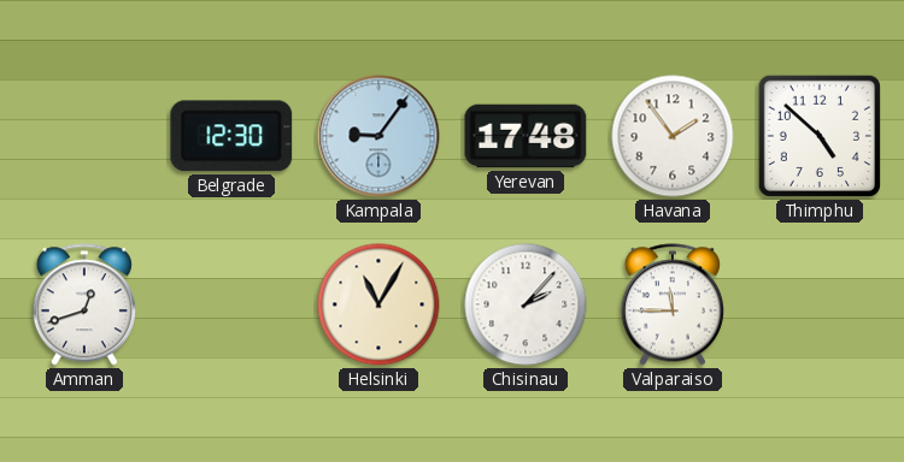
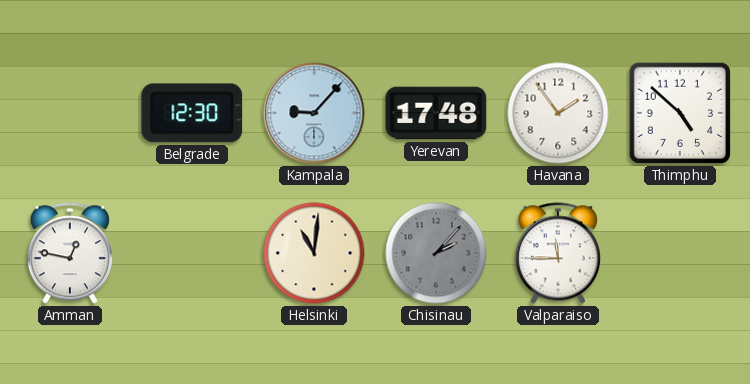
Kampala: 9:06 -> 9:07
Amman: 12:42 -> 12:47
Helsinki: 11:05 -> 11:01
Chisinau dial: white -> grey
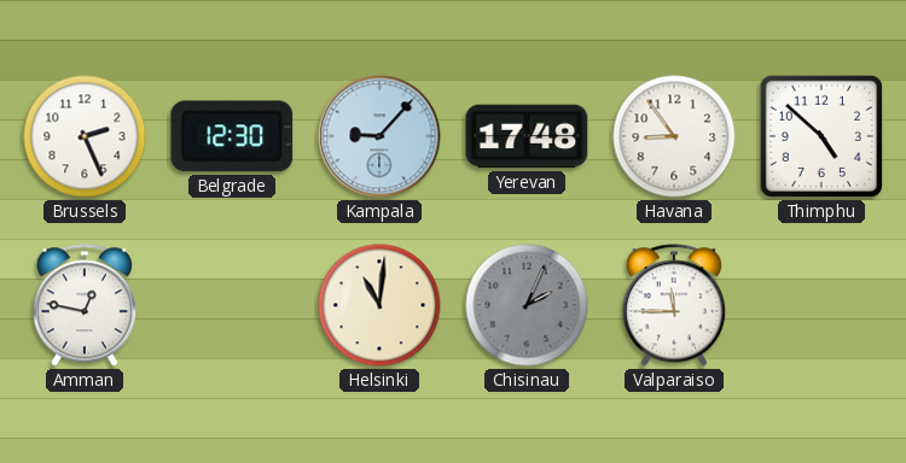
Brussels: none -> 2:26
Havana: 1:54 -> 8:54
Chisinau: 2:07 -> 2:04
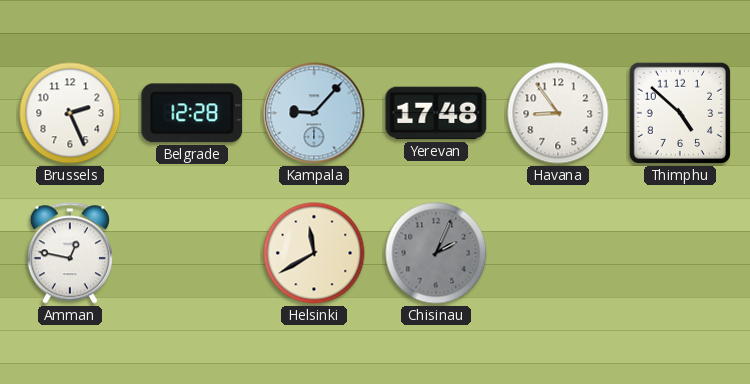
Belgrade: 12:30 -> 12:28
Helsinki: 11:01 -> 11:40
Valparaiso: 11:45 -> none
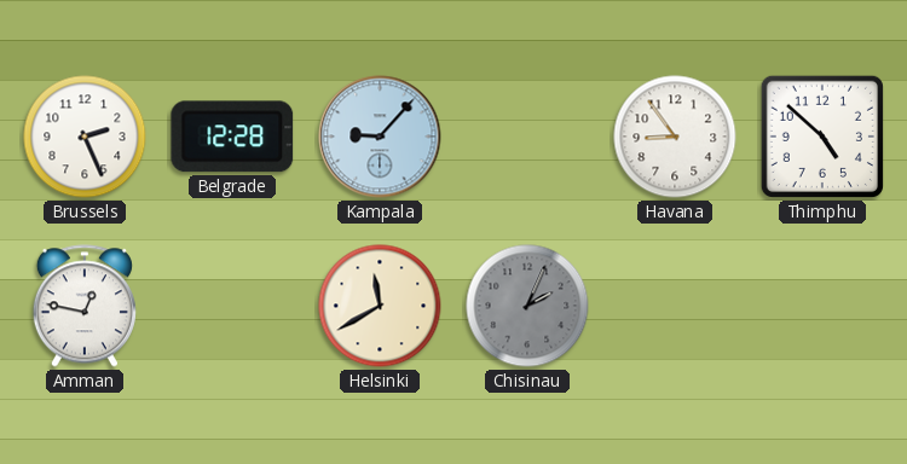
Yerevan: 17:48 -> none
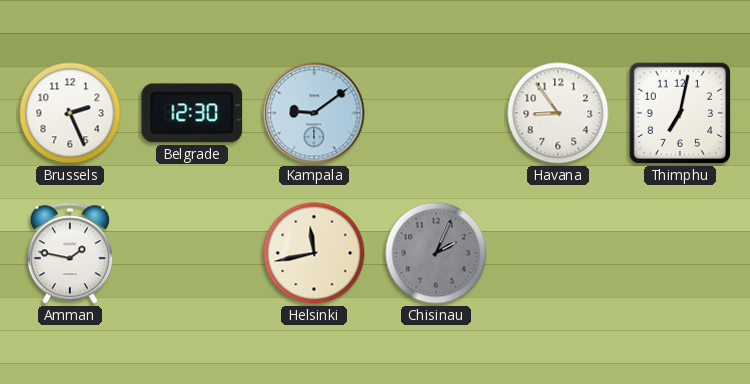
Belgrade: 12:28 -> 12:30
Kampala: 9:07 -> 9:09
Thimphu: 4:52 -> 7:02
Amman: 12:47 -> 1:47
Helsinki: 11:40 -> 11:43
